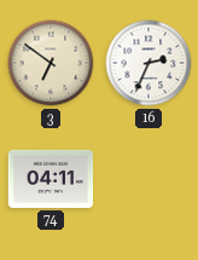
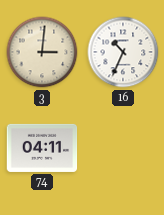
3: 6:51 -> 3:01
16: 2:34 -> 10:34
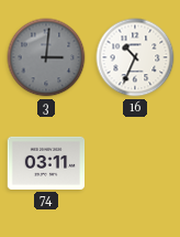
3 dial: cream -> grey
74: 04:11 -> 03:11
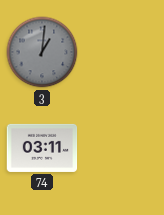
3: 3:01 -> 1:01
16: 10:34 -> none
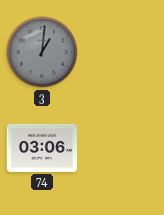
74: 03:11 -> 03:06
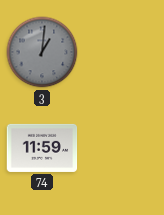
74: 03:06 -> 11:59
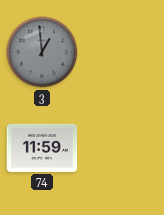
3: 1:01 -> 12:59
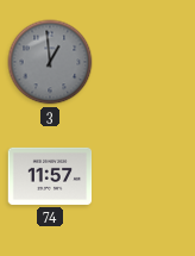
74: 11:59 -> 11:57
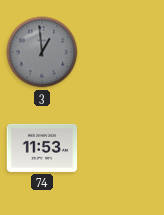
74: 11:57 -> 11:53
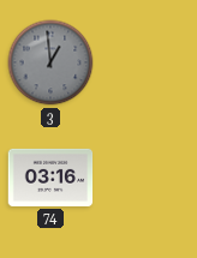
74: 11:53 -> 03:16
